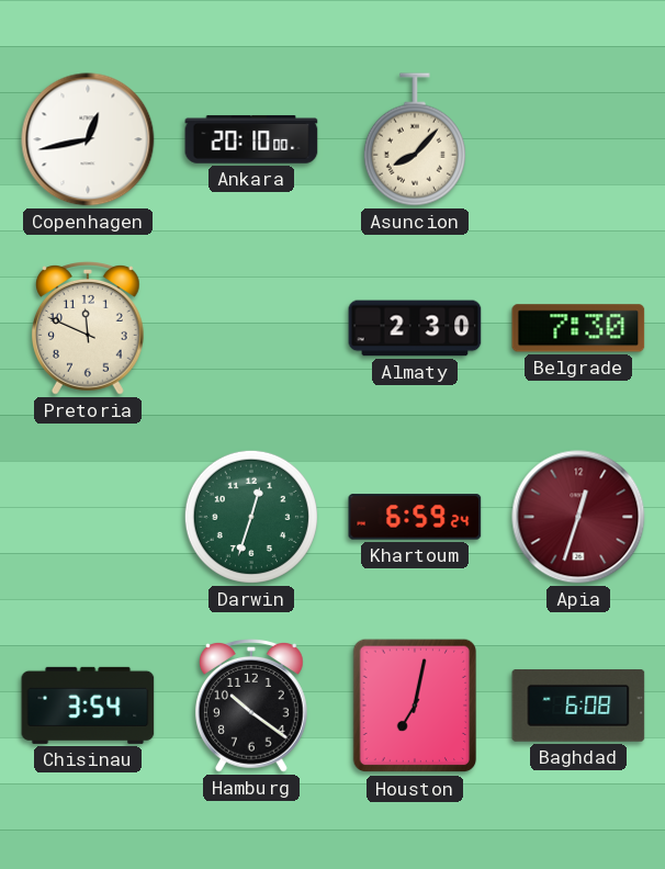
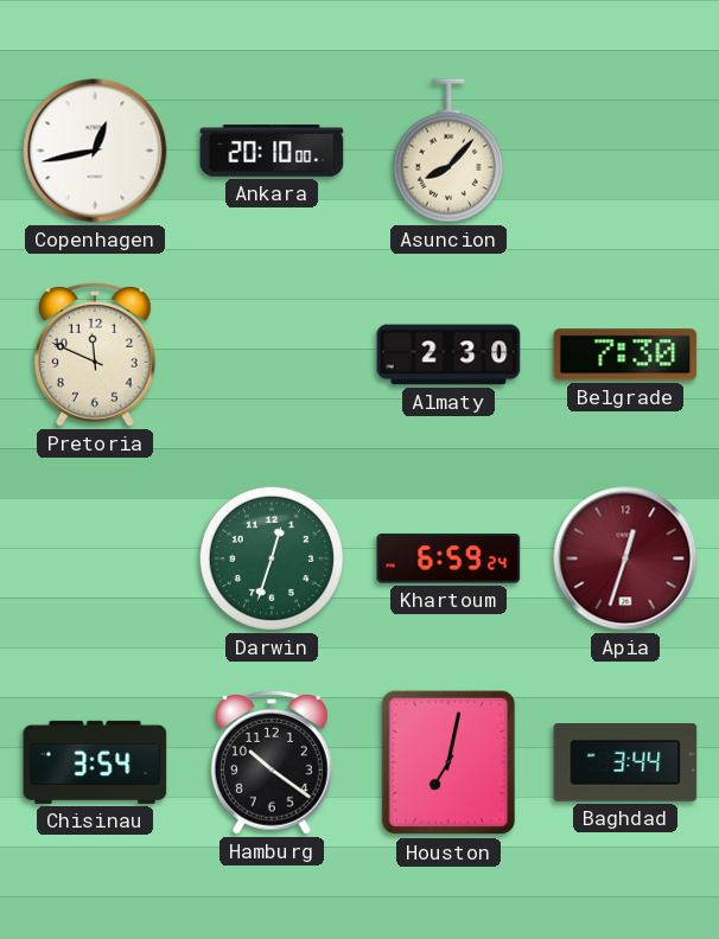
Baghdad: 6:08 -> 3:44
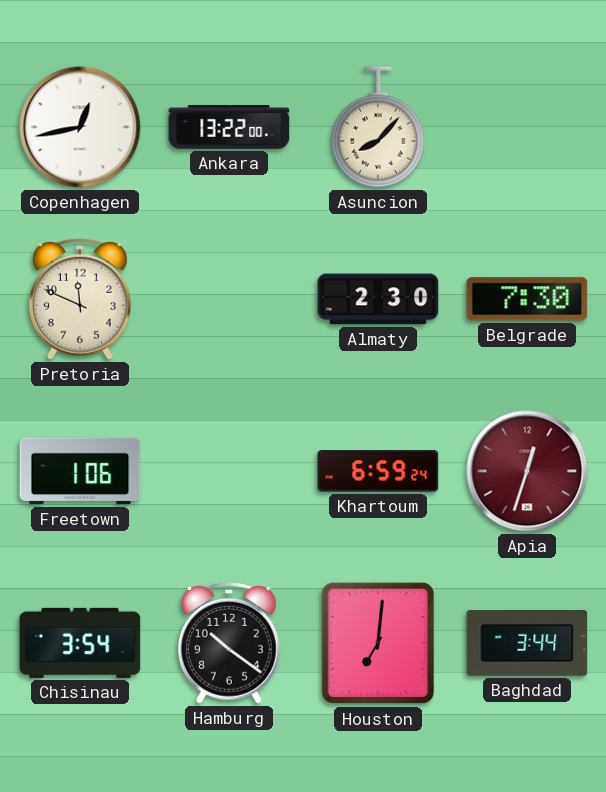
Ankara: 20:10 -> 13:22
Freetown: none -> 1:06
Darwin: 12:33 -> none
Houston: 7:02 -> 7:01
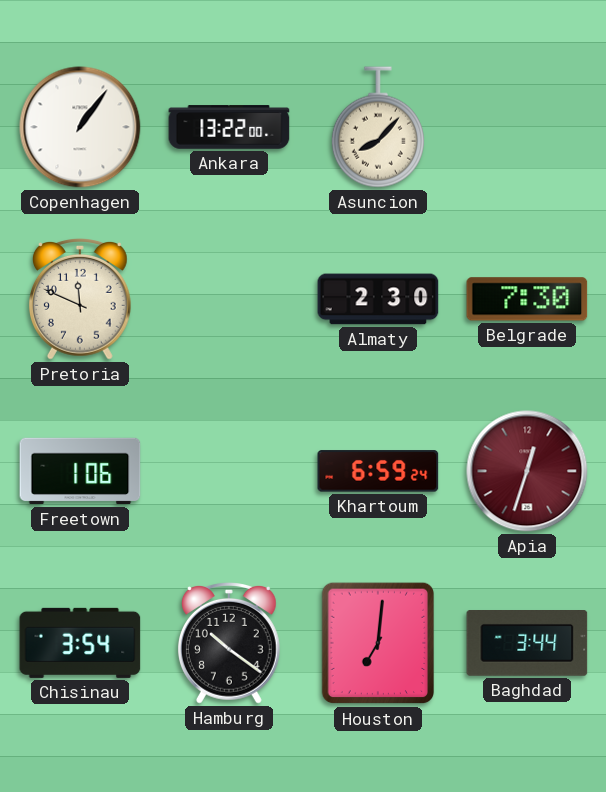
Copenhagen: 12:43 -> 1:06
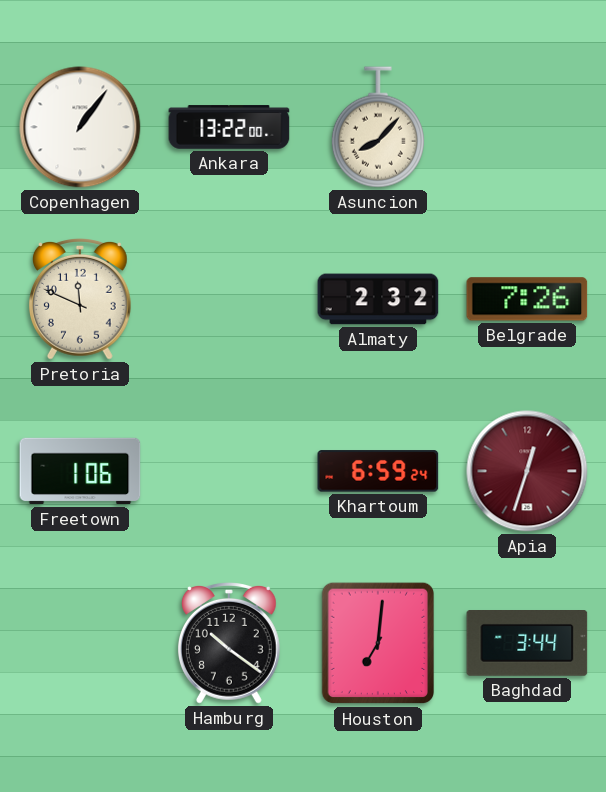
Almaty: 2:30 -> 2:32
Belgrade: 7:30 -> 7:26
Chisinau: 3:54 -> none
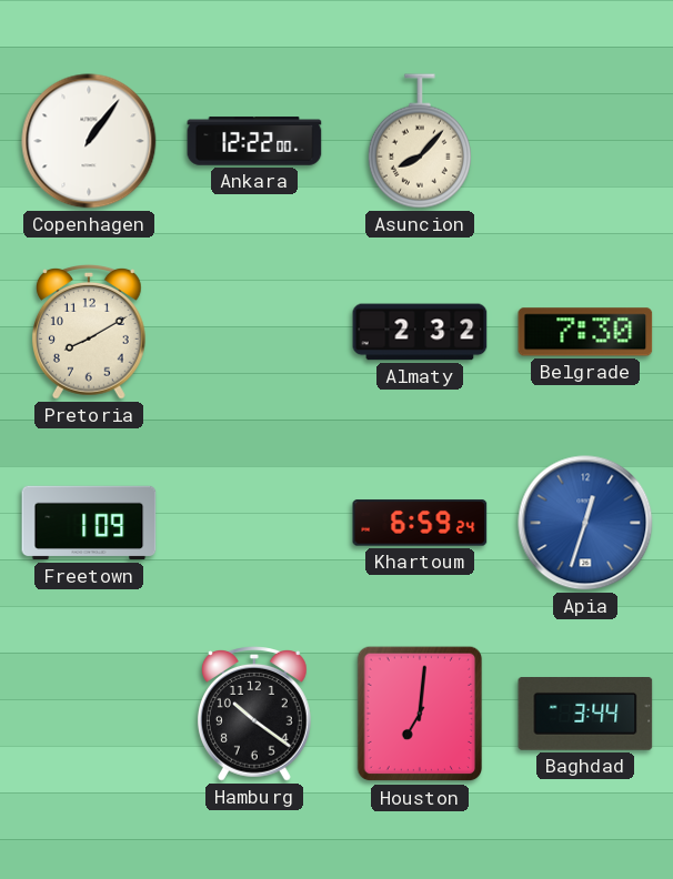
Ankara: 13:22 -> 12:22
Pretoria: 11:49 -> 8:10
Belgrade: 7:26 -> 7:30
Freetown: 1:06 -> 1:09
Apia dial: burgundy -> blue
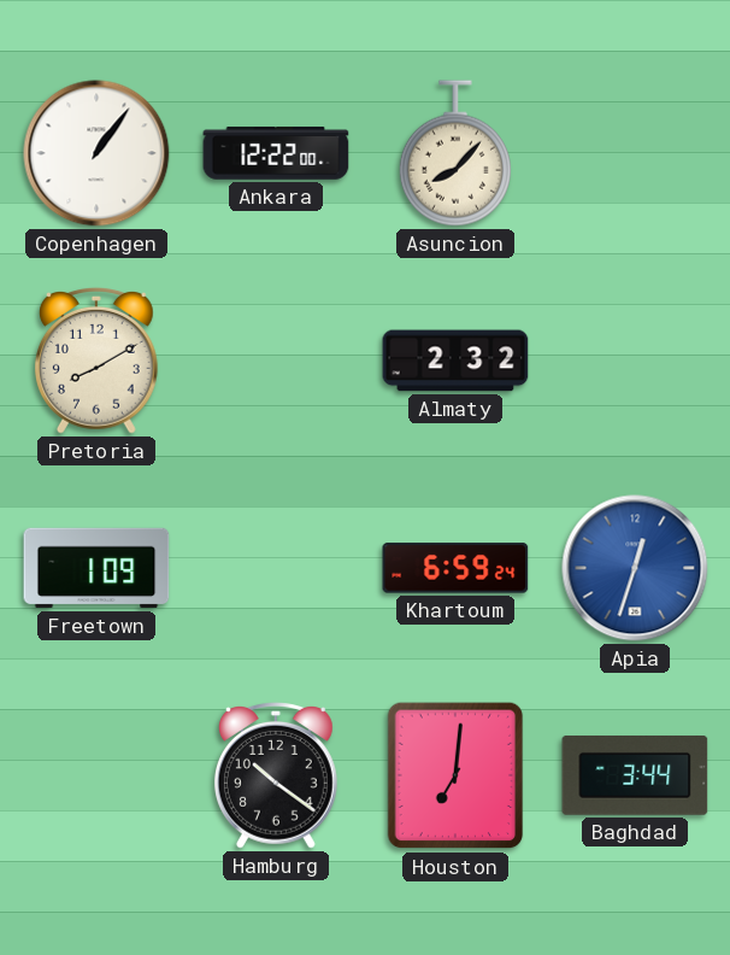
Belgrade: 7:30 -> none
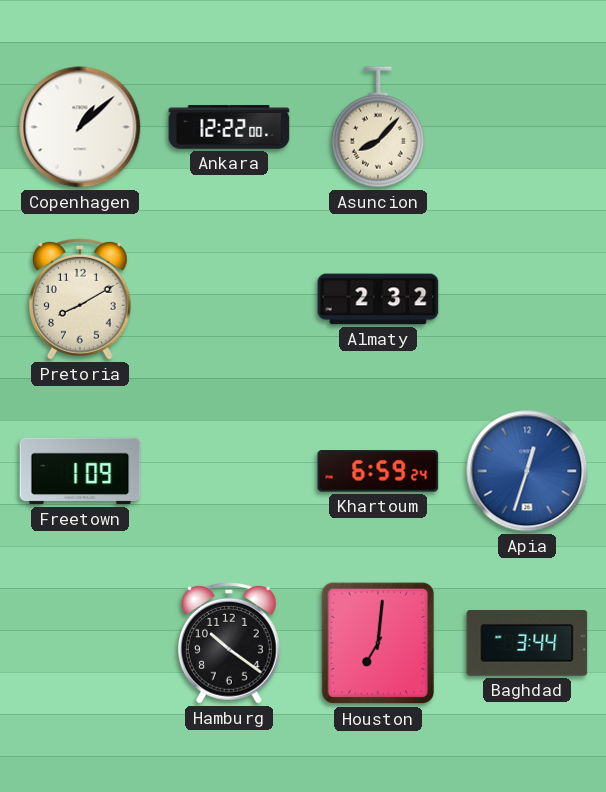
Copenhagen: 1:06 -> 1:08
